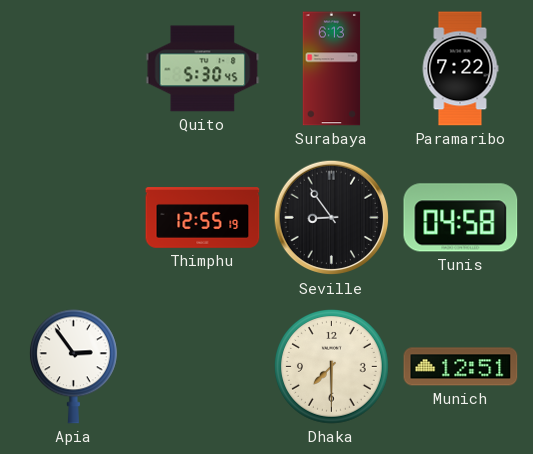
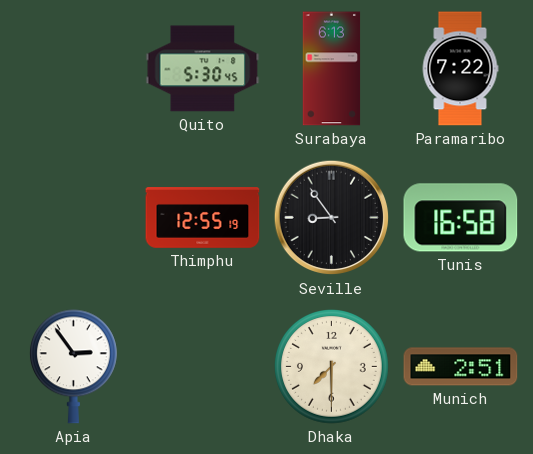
Tunis: 04:58 -> 16:58
Munich: 12:51 -> 2:51
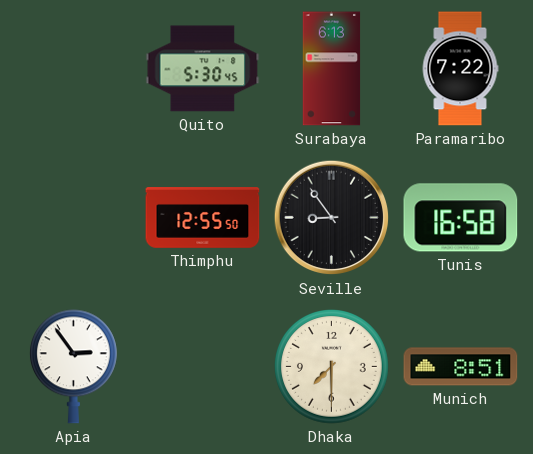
Thimphu: 12:55:19 -> 12:55:50
Munich: 2:51 -> 8:51
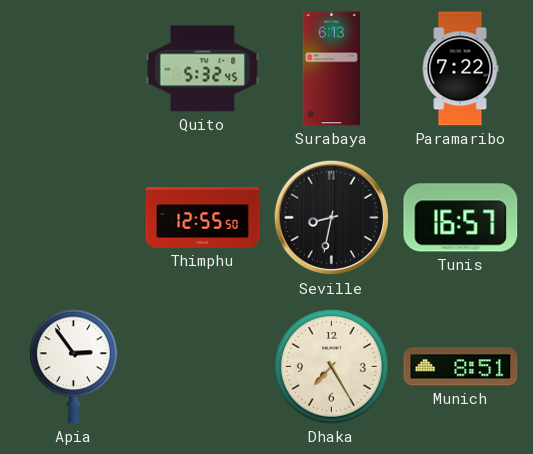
Quito: 5:30 -> 5:32
Seville: 8:54 -> 8:32
Tunis: 16:58 -> 16:57
Dhaka: 7:30 -> 7:25
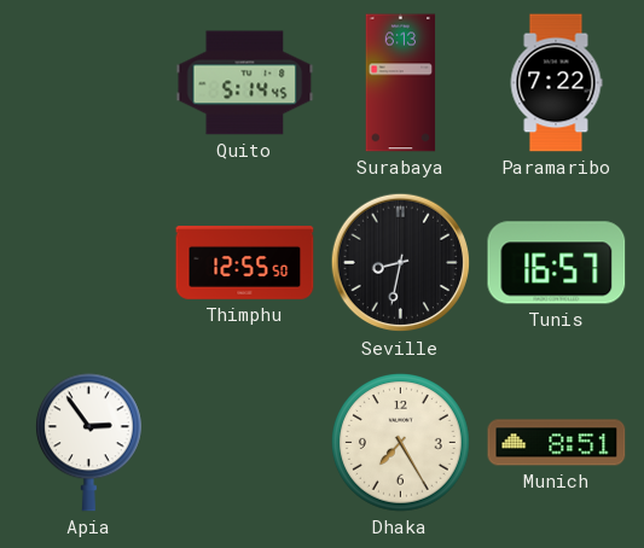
Quito: 5:32 -> 5:14
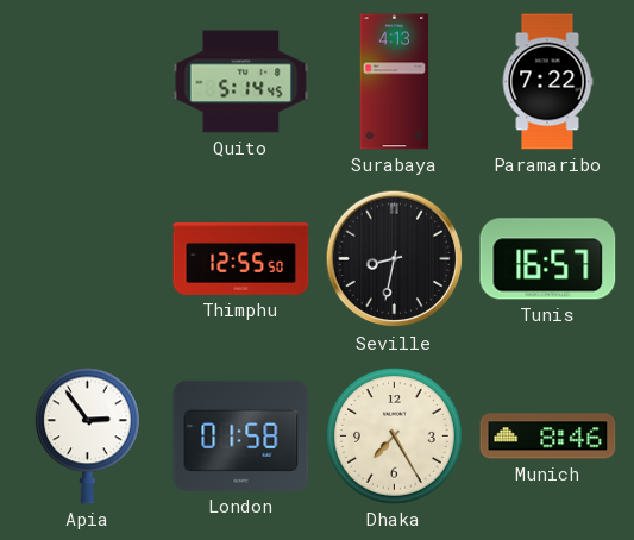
Surabaya: 6:13 -> 4:13
London: none -> 01:58
Munich: 8:51 -> 8:46
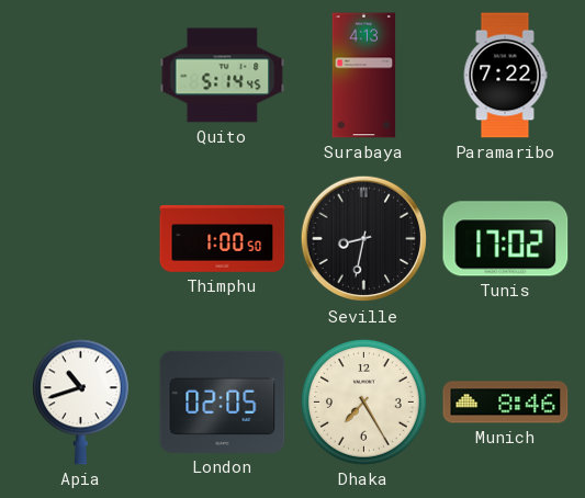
Thimphu: 12:55 -> 1:00
Tunis: 16:57 -> 17:02
Apia: 2:54 -> 10:42
London: 01:58 -> 02:05
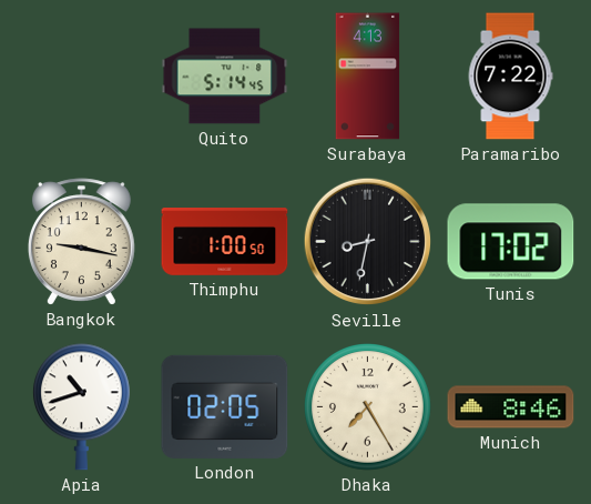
Bangkok: none -> 9:17
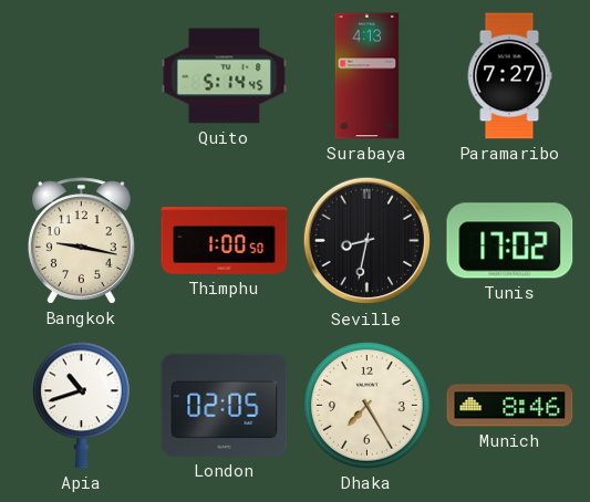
Paramaribo: 7:22 -> 7:27
